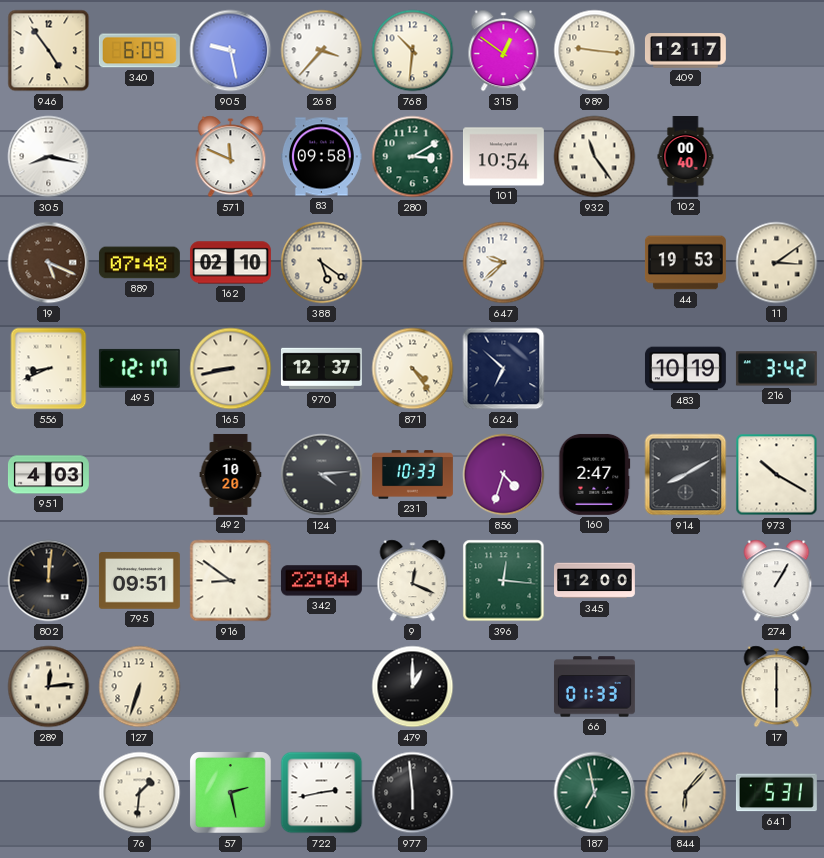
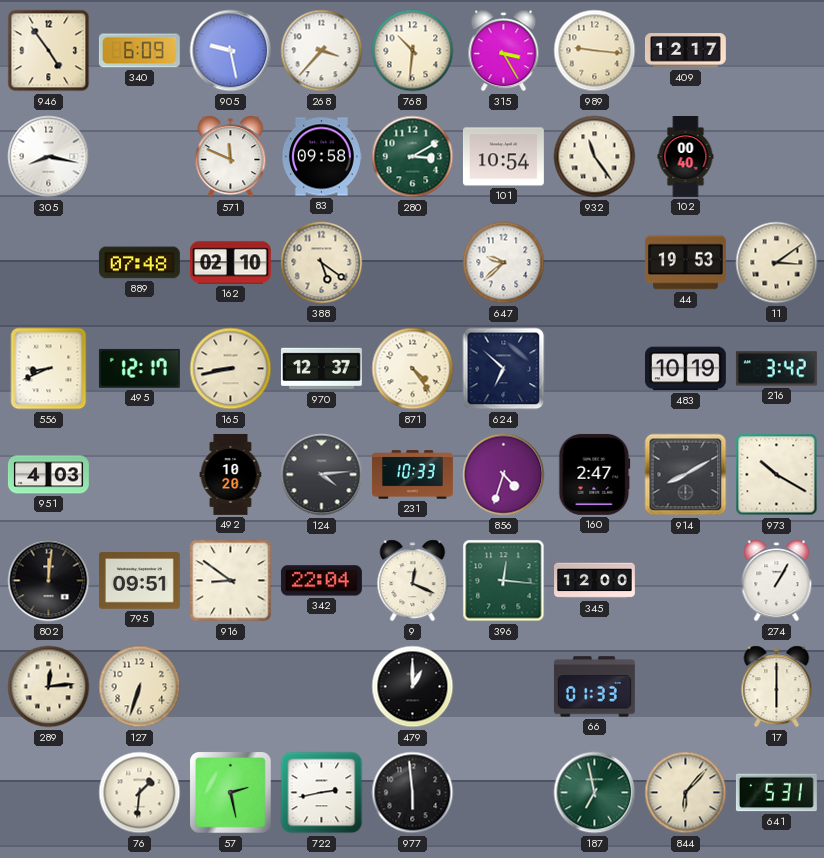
315: 12:51 -> 3:25
19: 5:19 -> none
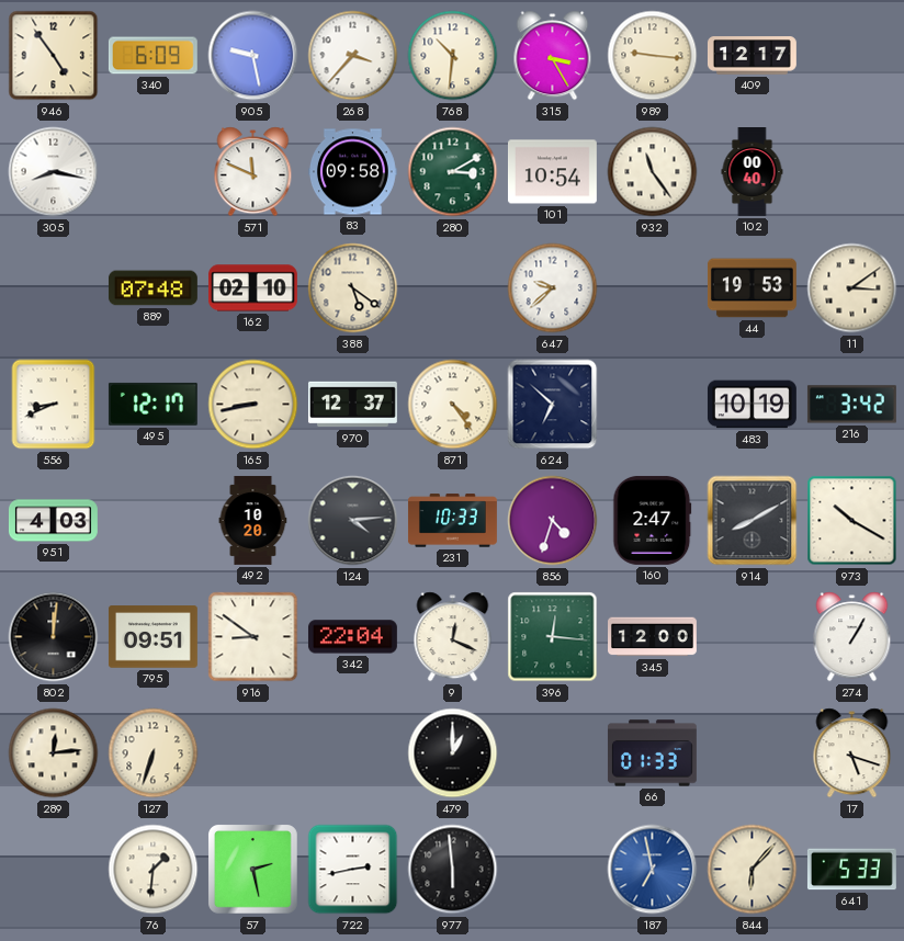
17: 6:00 -> 5:18
187 dial: green -> blue
641: 5:31 -> 5:33
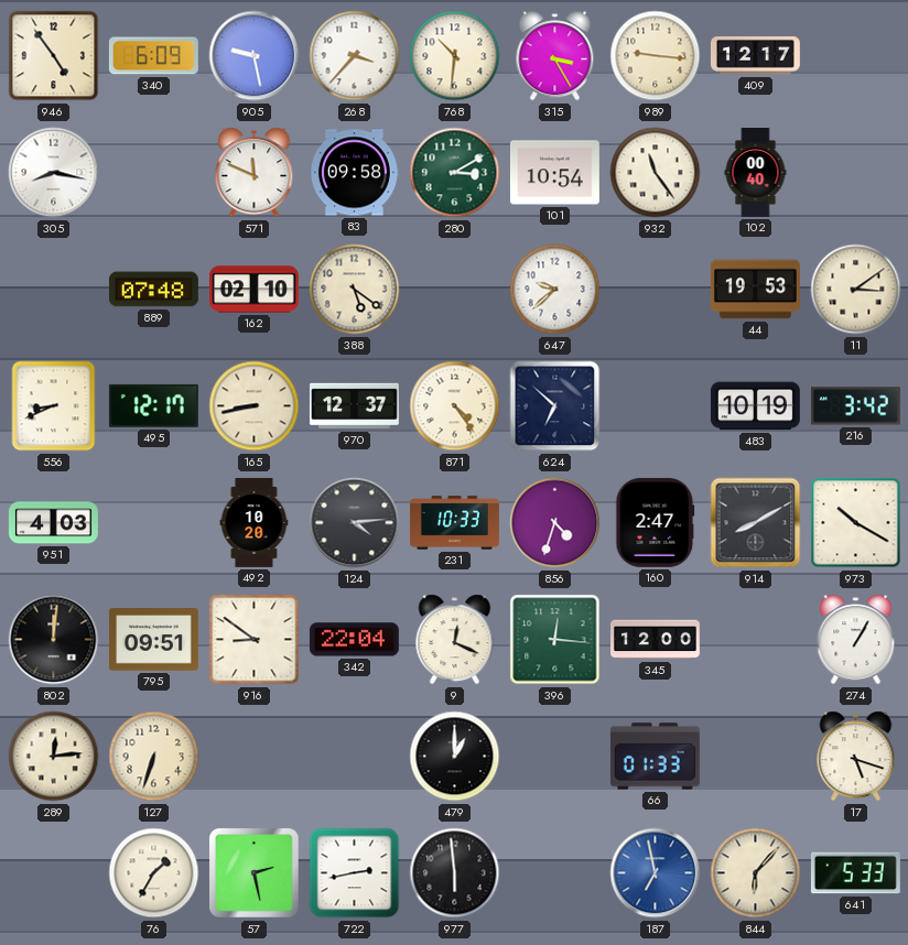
76: 1:31 -> 1:35
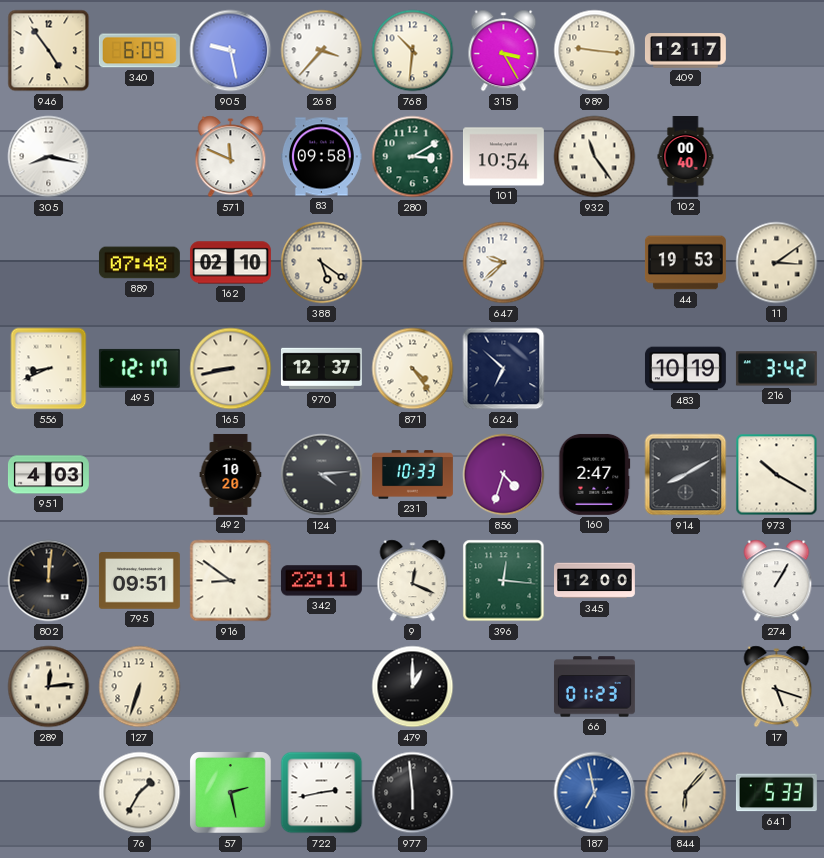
342: 22:04 -> 22:11
66: 01:33 -> 01:23
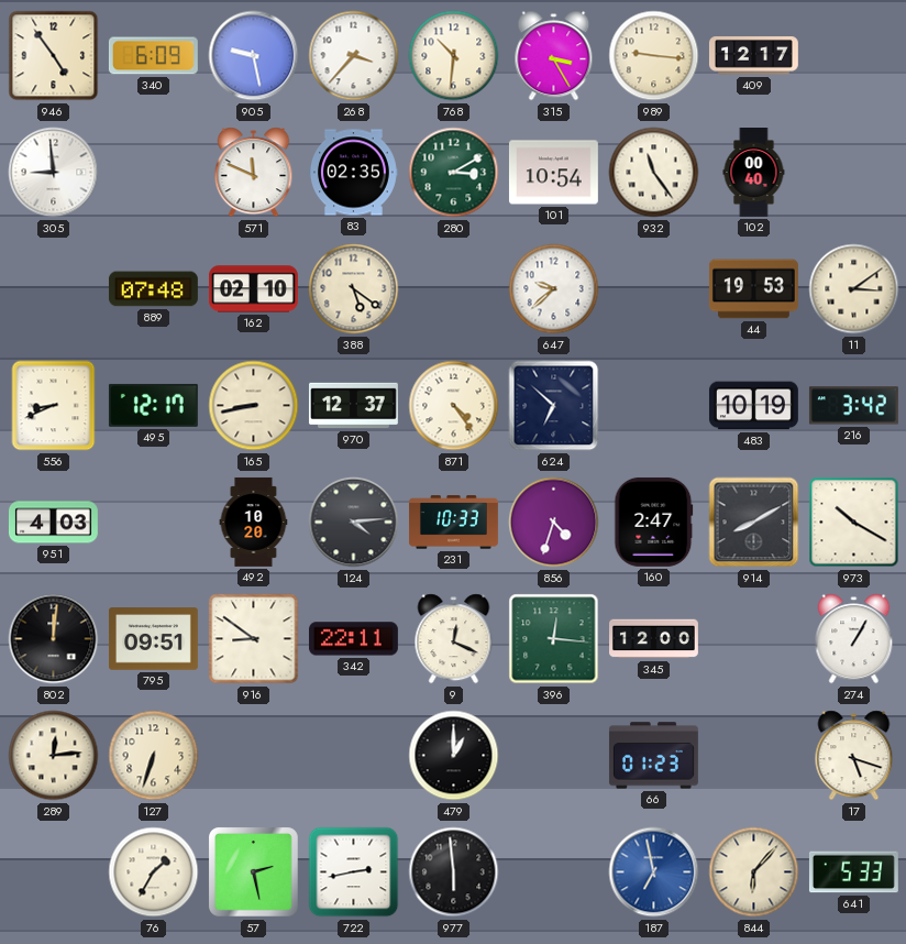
305: 8:17 -> 8:59
83: 09:58 -> 02:35
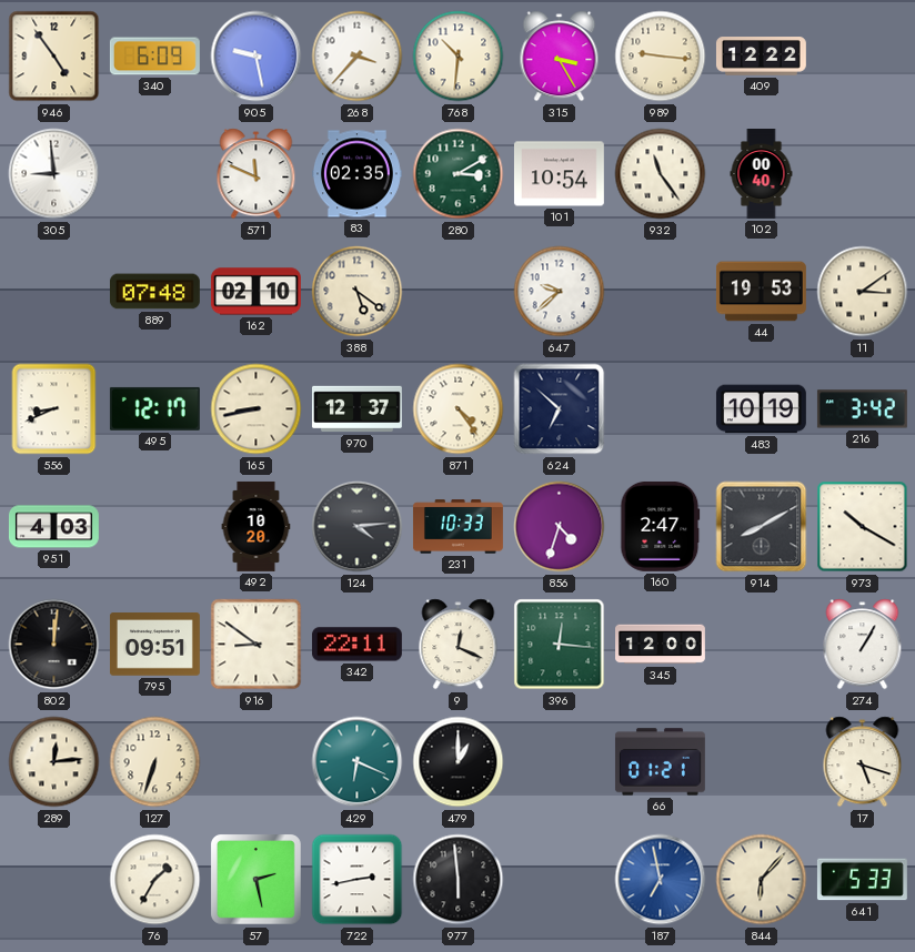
409: 12:17 -> 12:22
429: none -> 6:19
66: 01:23 -> 01:21
